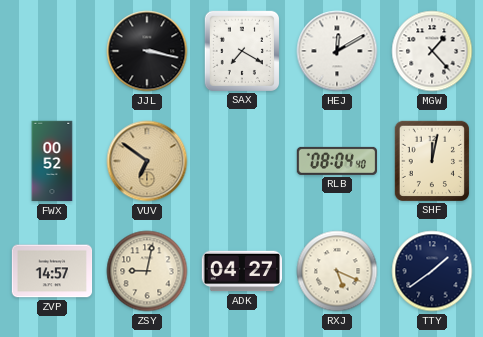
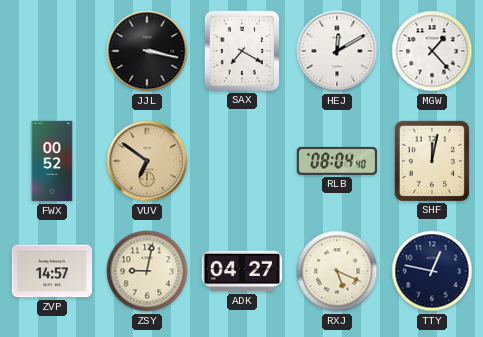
TTY: 1:39 -> 12:47
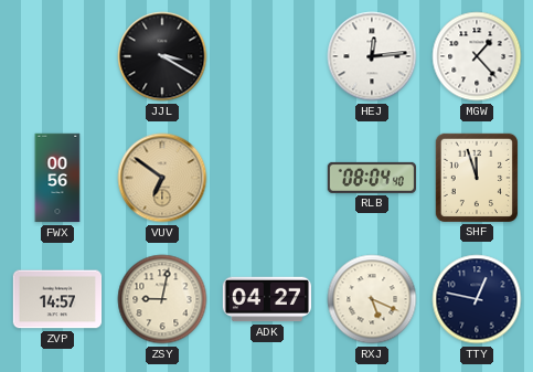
JJL: 3:17 -> 3:20
SAX: 7:20 -> none
HEJ: 12:10 -> 12:14
FWX: 00:52 -> 00:56
SHF: 12:02 -> 11:57
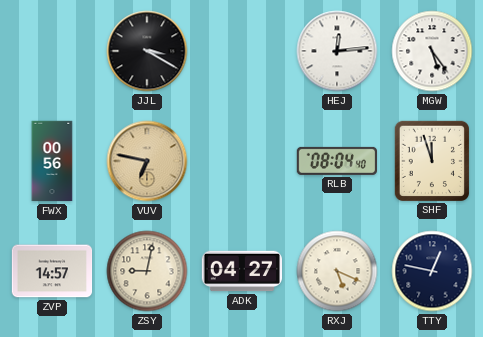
MGW: 1:23 -> 5:24
VUV: 6:51 -> 6:47
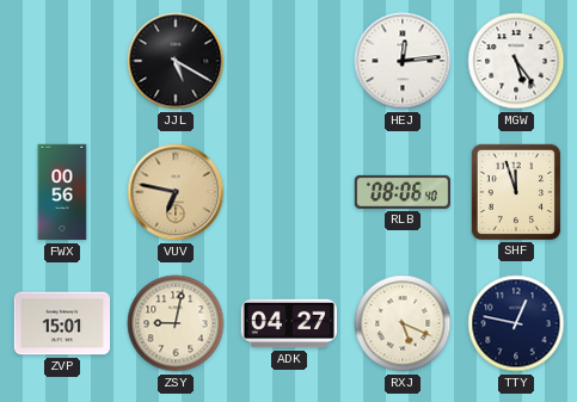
JJL: 3:20 -> 5:20
RLB: 08:04 -> 08:06
ZVP: 14:57 -> 15:01
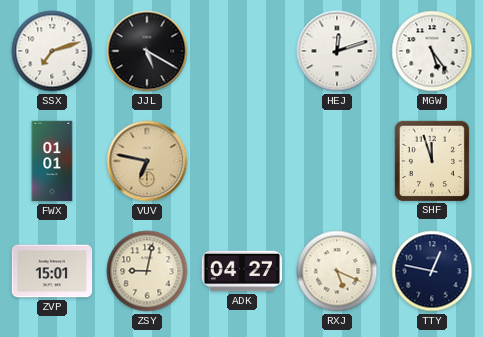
SSX: none -> 7:12
HEJ: 12:14 -> 12:12
FWX: 00:56 -> 01:01
RLB: 08:06 -> none
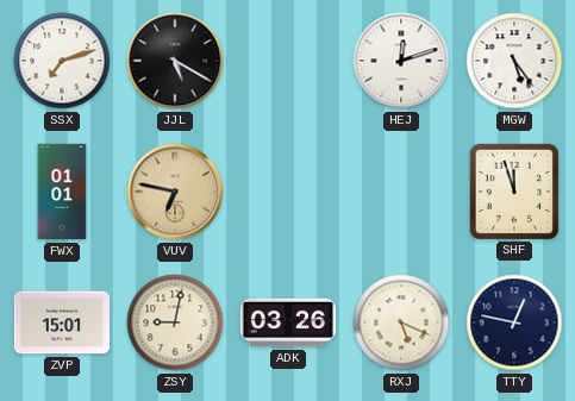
ADK: 04:27 -> 03:26
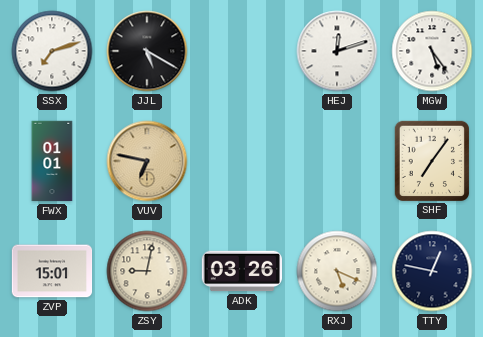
SHF: 11:57 -> 7:06
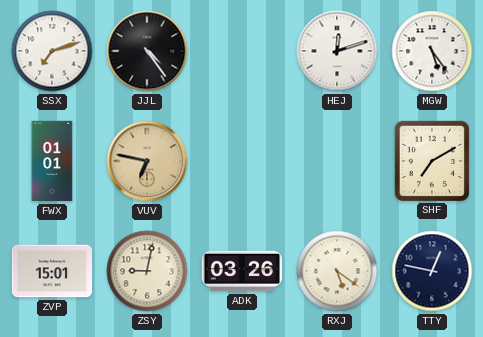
JJL: 5:20 -> 4:24
SHF: 7:06 -> 7:10
RXJ: 5:19 -> 5:21
